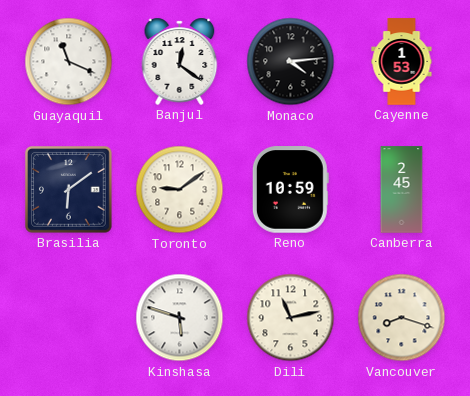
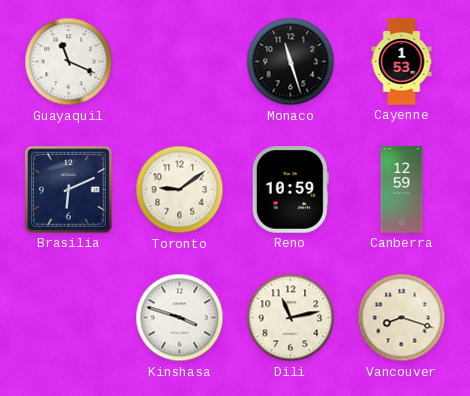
Banjul: 12:21 -> none
Monaco: 4:14 -> 11:27
Brasilia: 6:09 -> 6:11
Canberra: 2:45 -> 12:59
Kinshasa: 5:48 -> 3:48
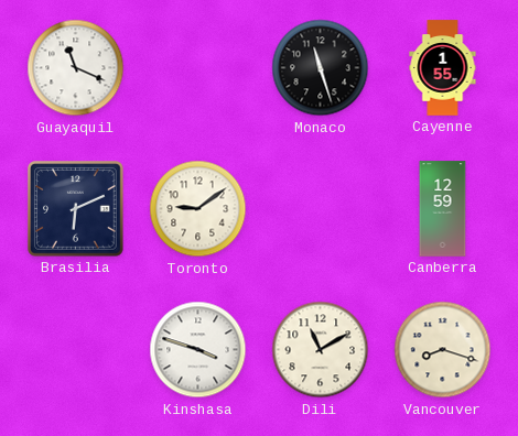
Cayenne: 1:53 -> 1:55
Reno: 10:59 -> none
Dili: 11:13 -> 11:10
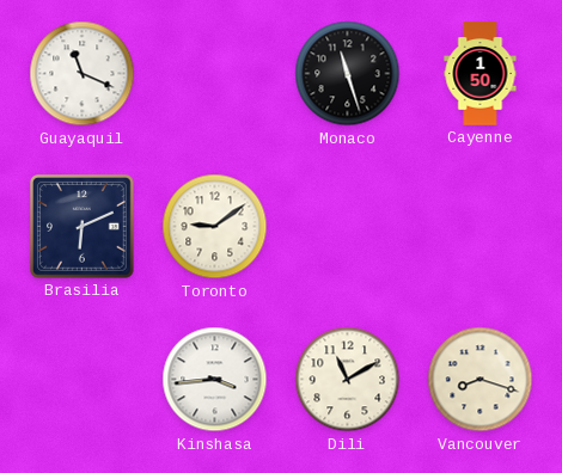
Cayenne: 1:55 -> 1:50
Canberra: 12:59 -> none
Kinshasa: 3:48 -> 3:44
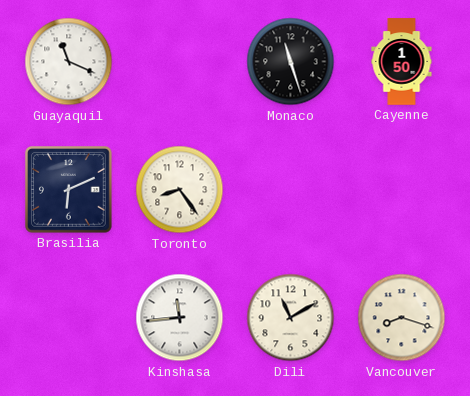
Toronto: 9:09 -> 8:24
Kinshasa: 3:44 -> 11:44
